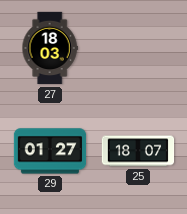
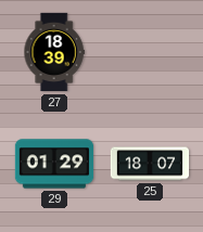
27: 18:03 -> 18:39
29: 01:27 -> 01:29
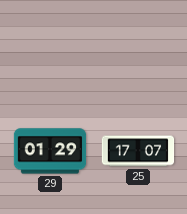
27: 18:39 -> none
25: 18:07 -> 17:07
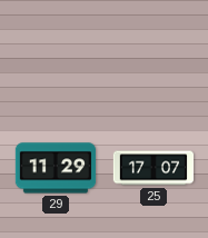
29: 01:29 -> 11:29
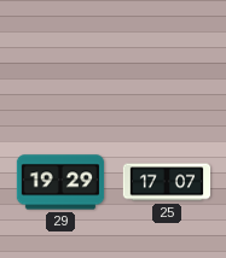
29: 11:29 -> 19:29
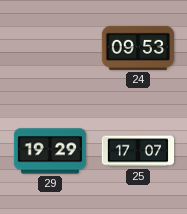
24: none -> 09:53
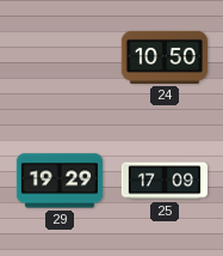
24: 09:53 -> 10:50
25: 17:07 -> 17:09
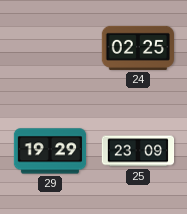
24: 10:50 -> 02:25
25: 17:09 -> 23:09
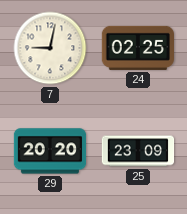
7: none -> 9:02
29: 19:29 -> 20:20
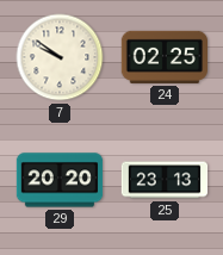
7: 9:02 -> 9:51
25: 23:09 -> 23:13
